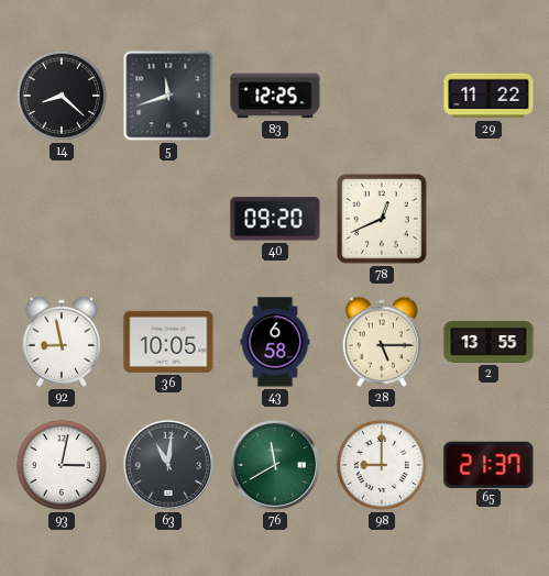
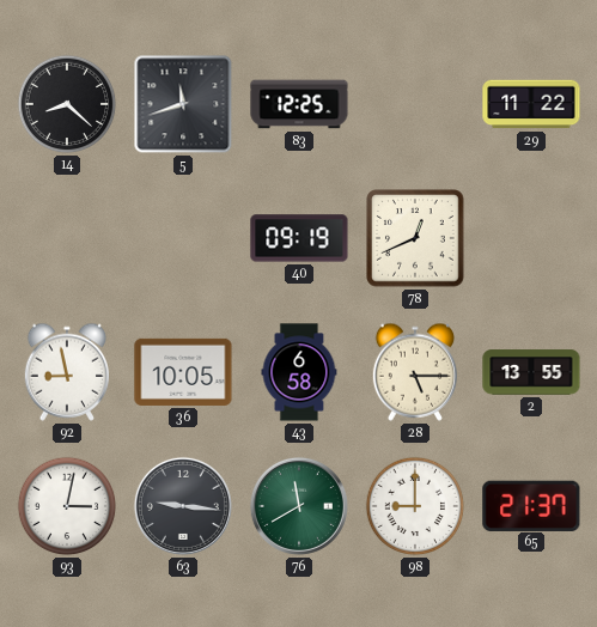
40: 09:20 -> 09:19
63: 11:01 -> 9:16
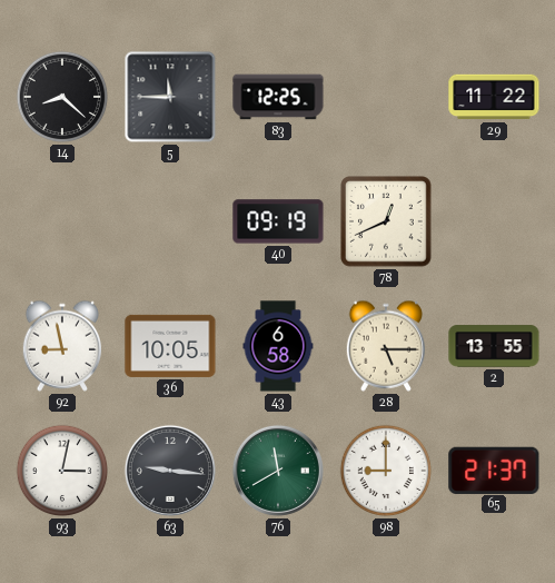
5: 11:42 -> 11:45
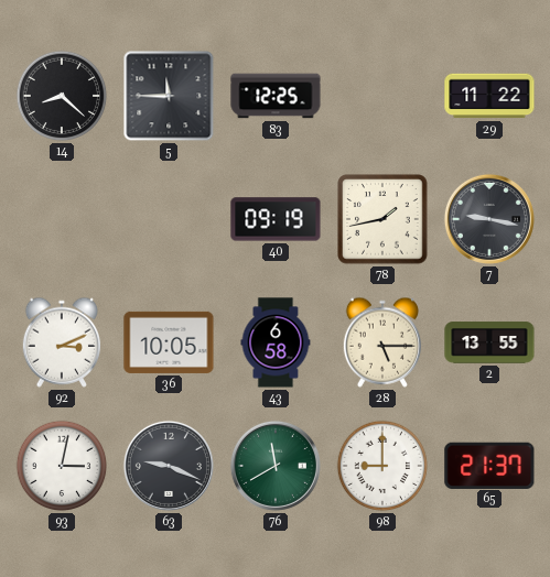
78: 12:41 -> 1:43
7: none -> 9:17
92: 8:58 -> 3:11
63: 9:16 -> 9:19
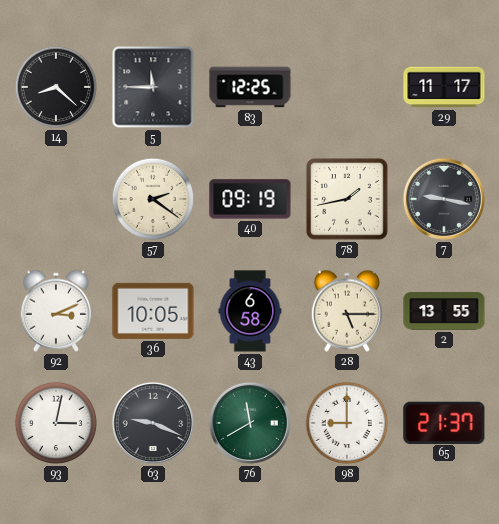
29: 11:22 -> 11:17
57: none -> 2:21
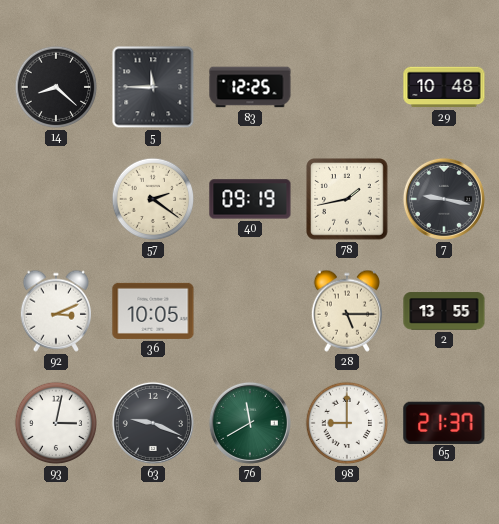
29: 11:17 -> 10:48
43: 6:58 -> none
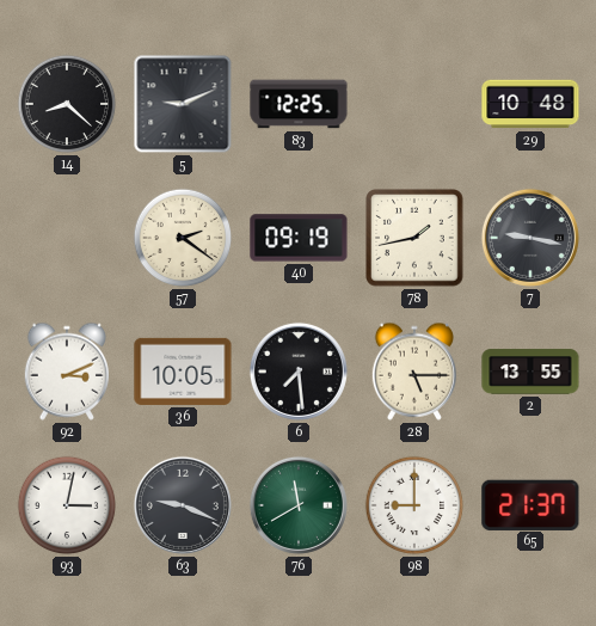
5: 11:45 -> 9:11
6: none -> 7:29
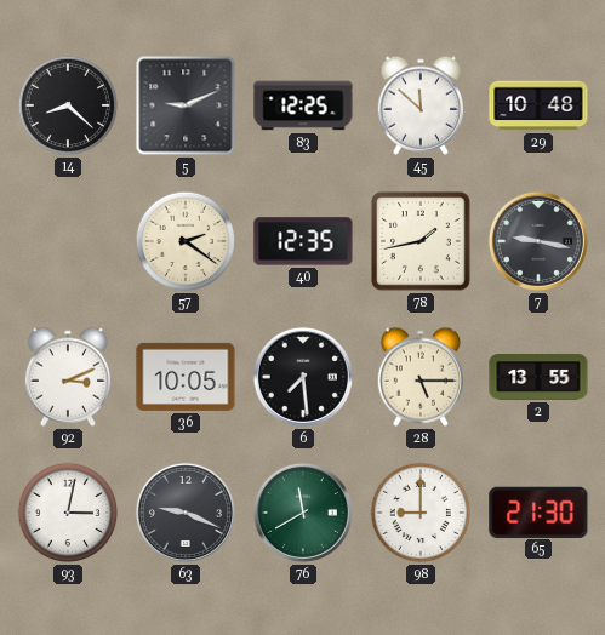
45: none -> 11:52
40: 09:19 -> 12:35
65: 21:37 -> 21:30
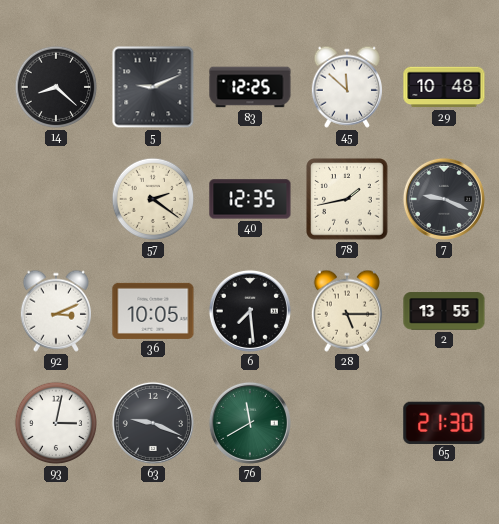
7: 9:17 -> 9:19
98: 9:00 -> none
